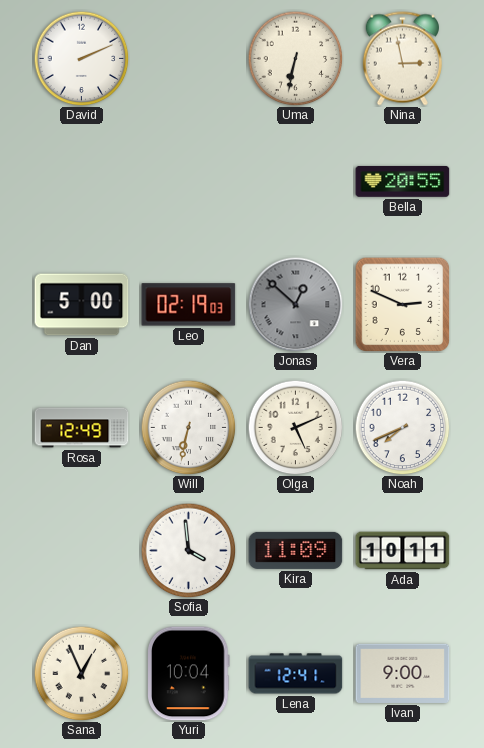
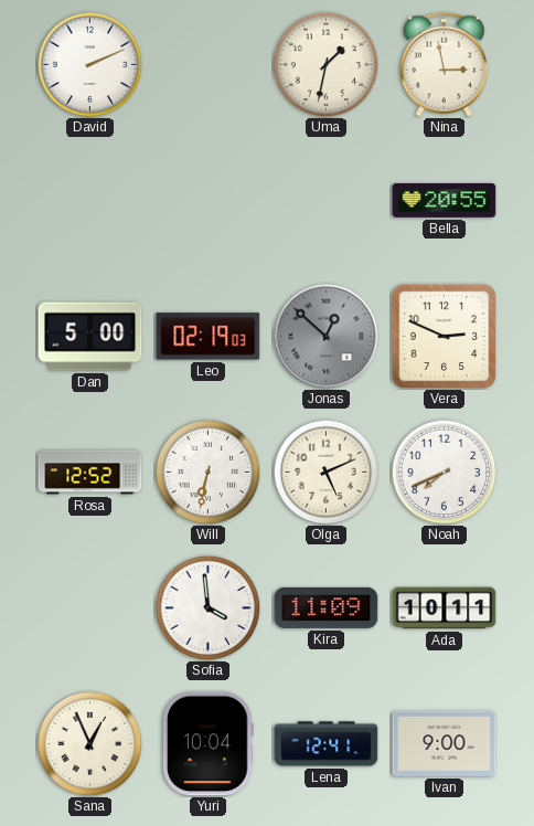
Uma: 6:32 -> 1:32
Rosa: 12:49 -> 12:52
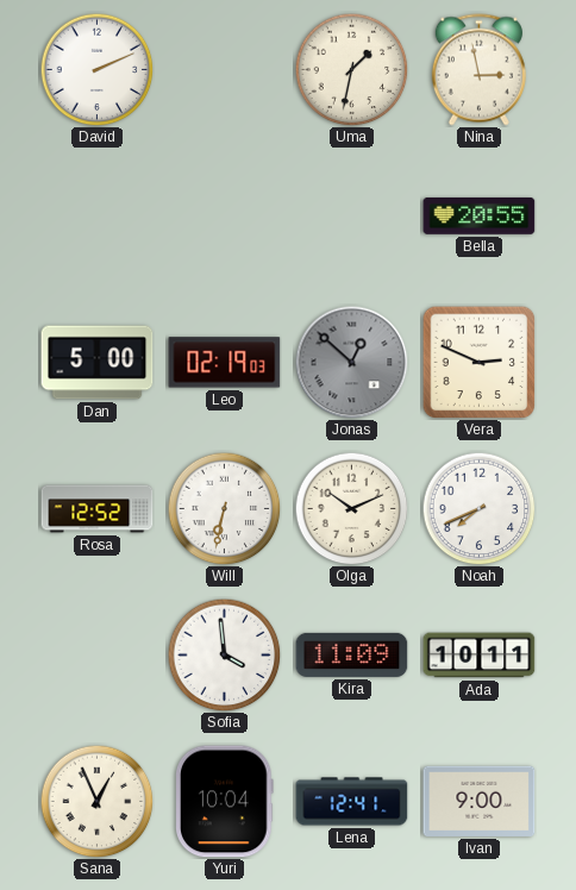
Olga: 5:11 -> 10:11
